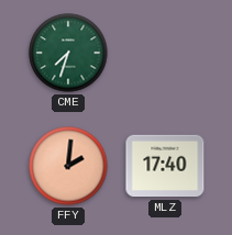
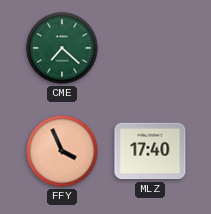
CME: 7:33 -> 7:22
FFY: 2:01 -> 3:56
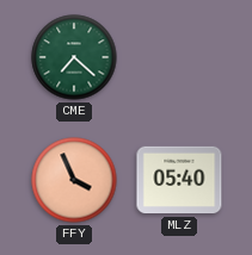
MLZ: 17:40 -> 05:40
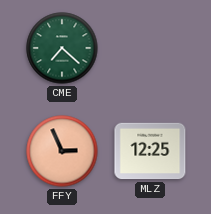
FFY: 3:56 -> 2:56
MLZ: 05:40 -> 12:25
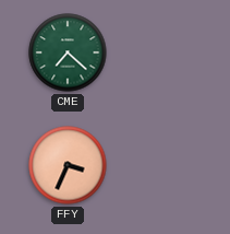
FFY: 2:56 -> 3:34
MLZ: 12:25 -> none
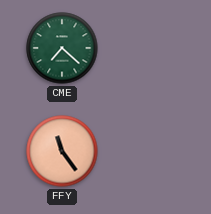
FFY: 3:34 -> 11:24
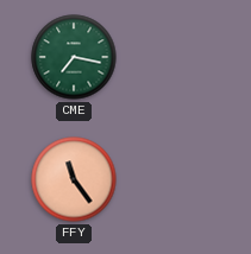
CME: 7:22 -> 7:17
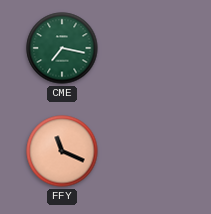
FFY: 11:24 -> 11:19
